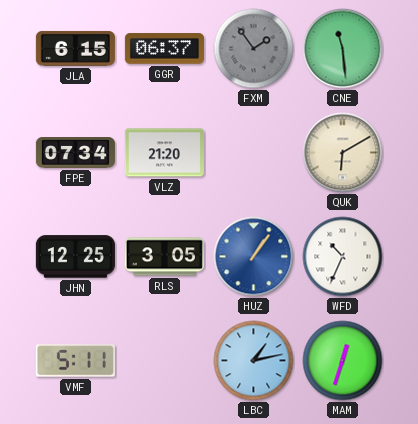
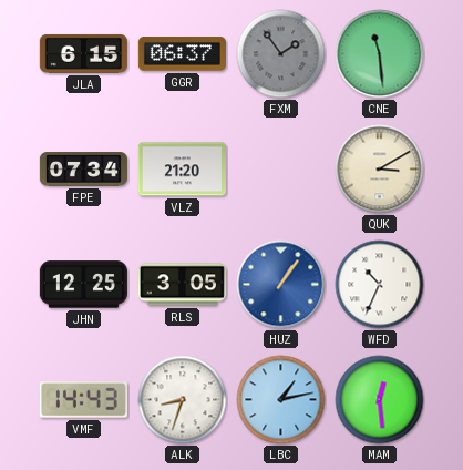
QUK: 6:10 -> 3:10
VMF: 5:11 -> 14:43
ALK: none -> 8:33
MAM: 12:33 -> 12:29
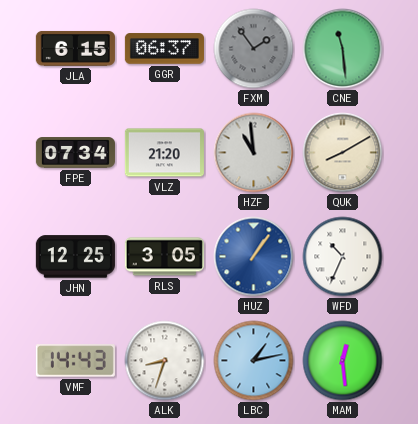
HZF: none -> 10:59
QUK: 3:10 -> 8:10
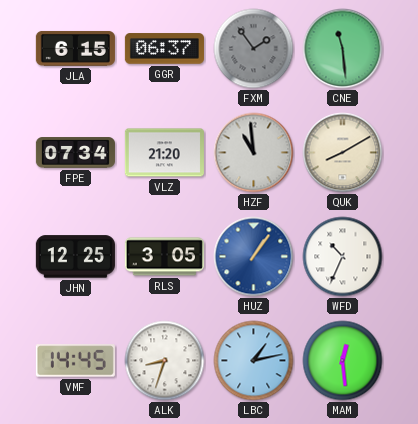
VMF: 14:43 -> 14:45
